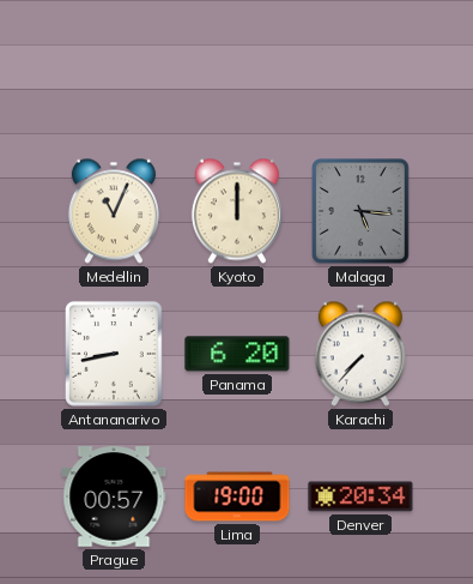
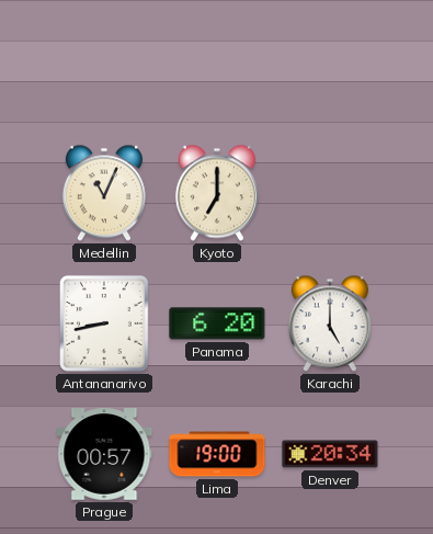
Kyoto: 12:00 -> 7:00
Malaga: 5:16 -> none
Karachi: 7:37 -> 5:00
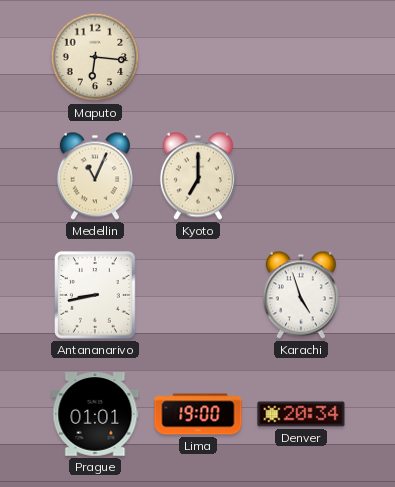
Maputo: none -> 6:16
Panama: 6:20 -> none
Karachi: 5:00 -> 4:57
Prague: 00:57 -> 01:01
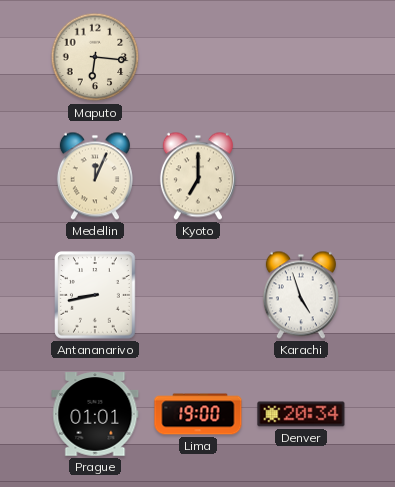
Medellin: 11:04 -> 12:04
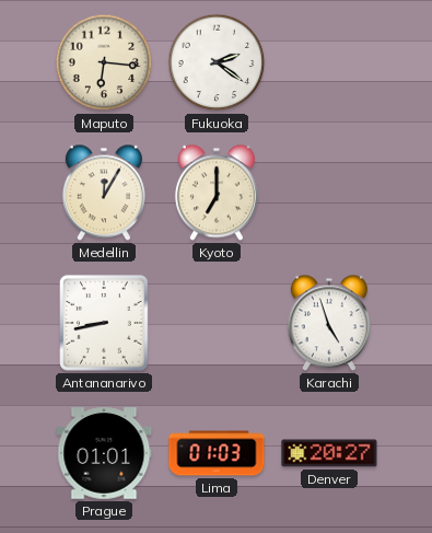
Fukuoka: none -> 2:21
Medellin: 12:04 -> 12:05
Lima: 19:00 -> 01:03
Denver: 20:34 -> 20:27
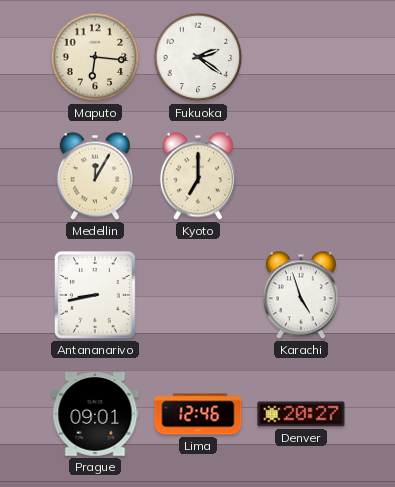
Prague: 01:01 -> 09:01
Lima: 01:03 -> 12:46
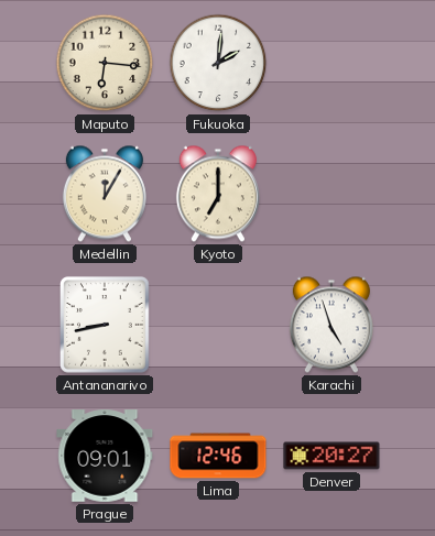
Fukuoka: 2:21 -> 2:01
